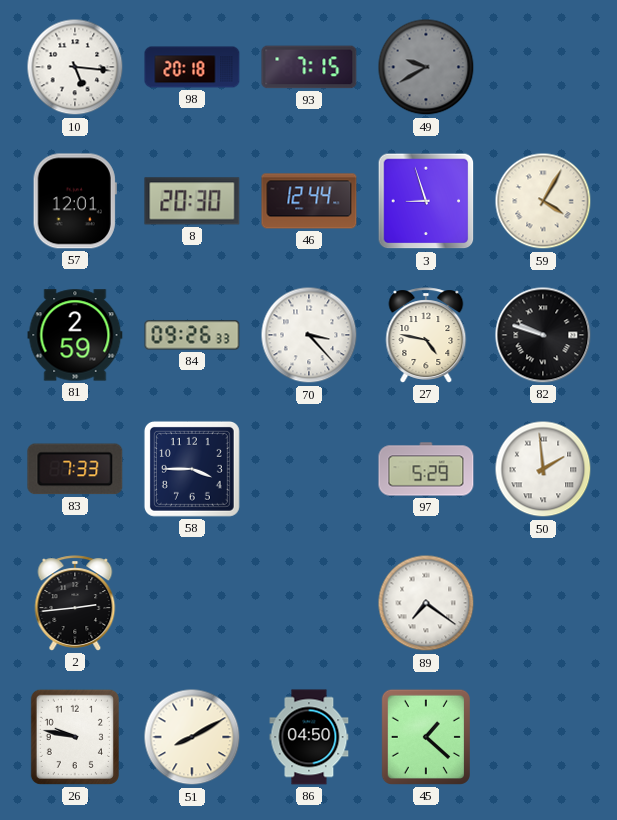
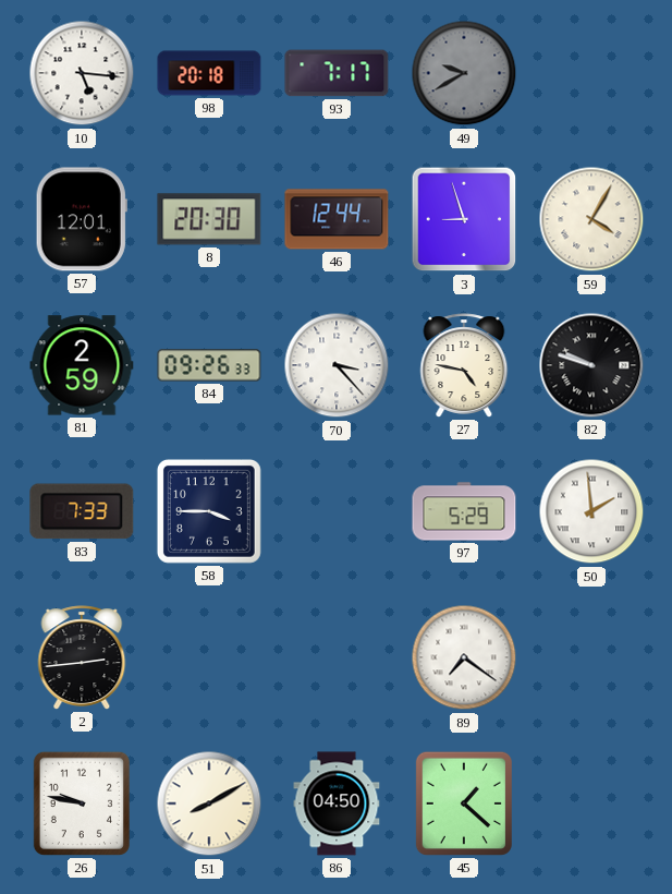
93: 7:15 -> 7:17
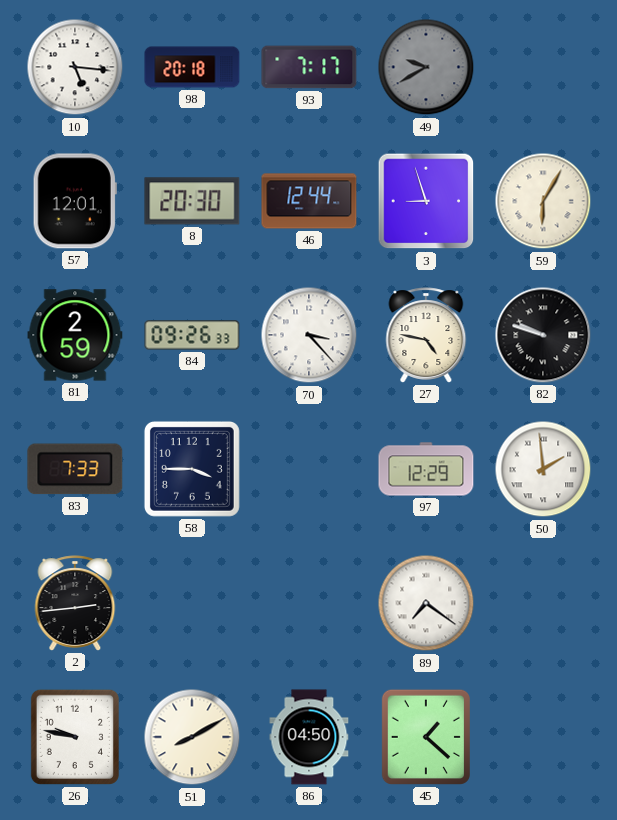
59: 4:05 -> 6:05
97: 5:29 -> 12:29
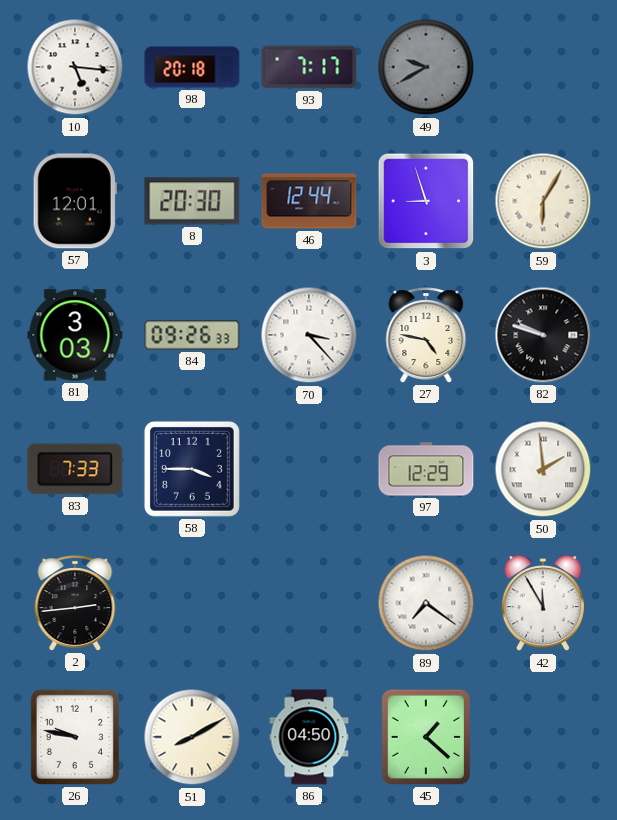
81: 2:59 -> 3:03
42: none -> 11:55
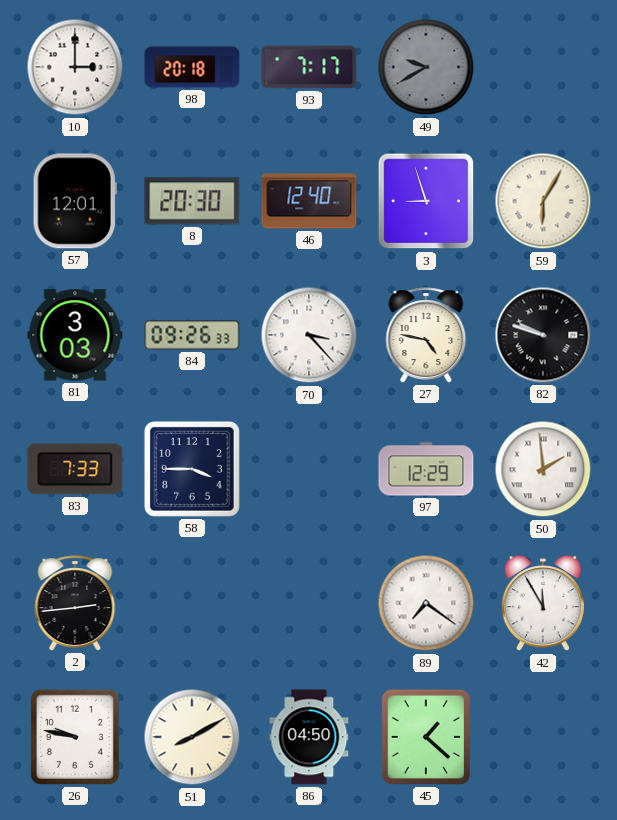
10: 5:16 -> 3:00
46: 12:44 -> 12:40
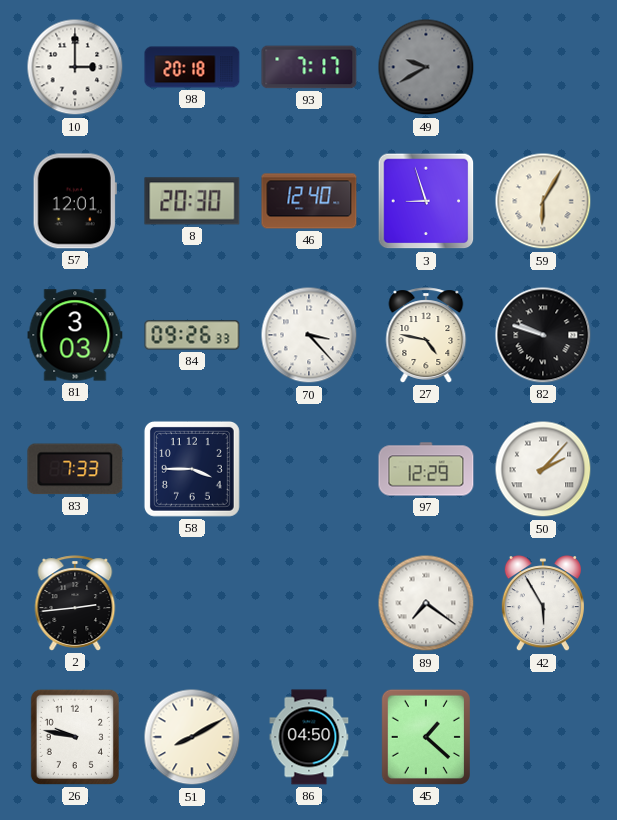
50: 1:59 -> 2:07
42: 11:55 -> 5:55
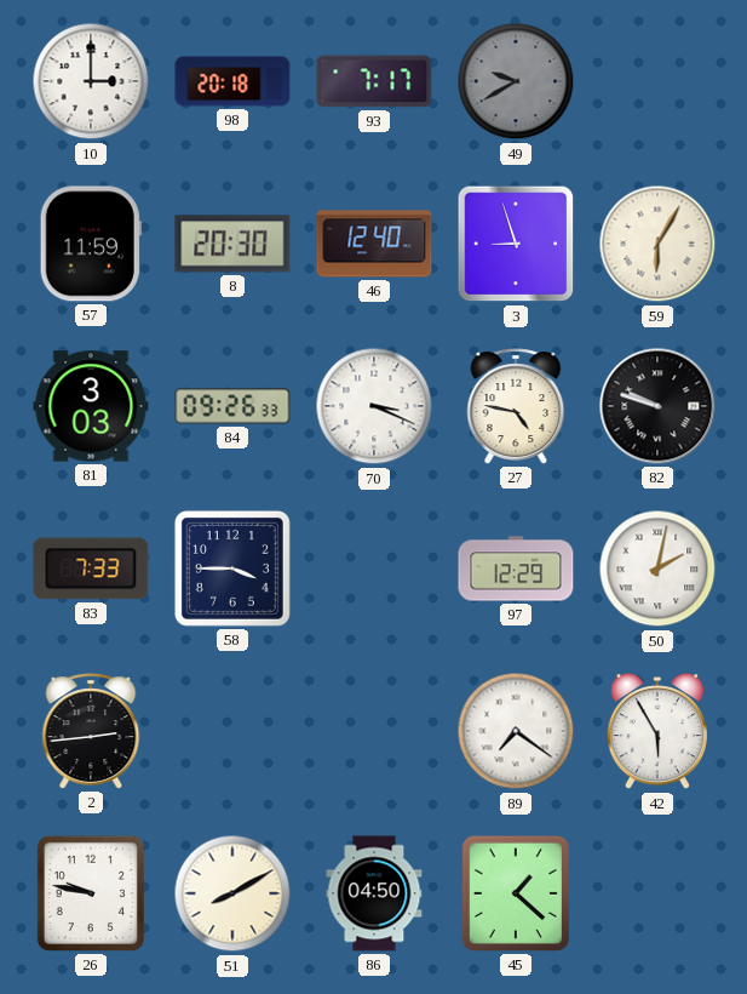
57: 12:01 -> 11:59
70: 3:23 -> 3:19
50: 2:07 -> 2:02
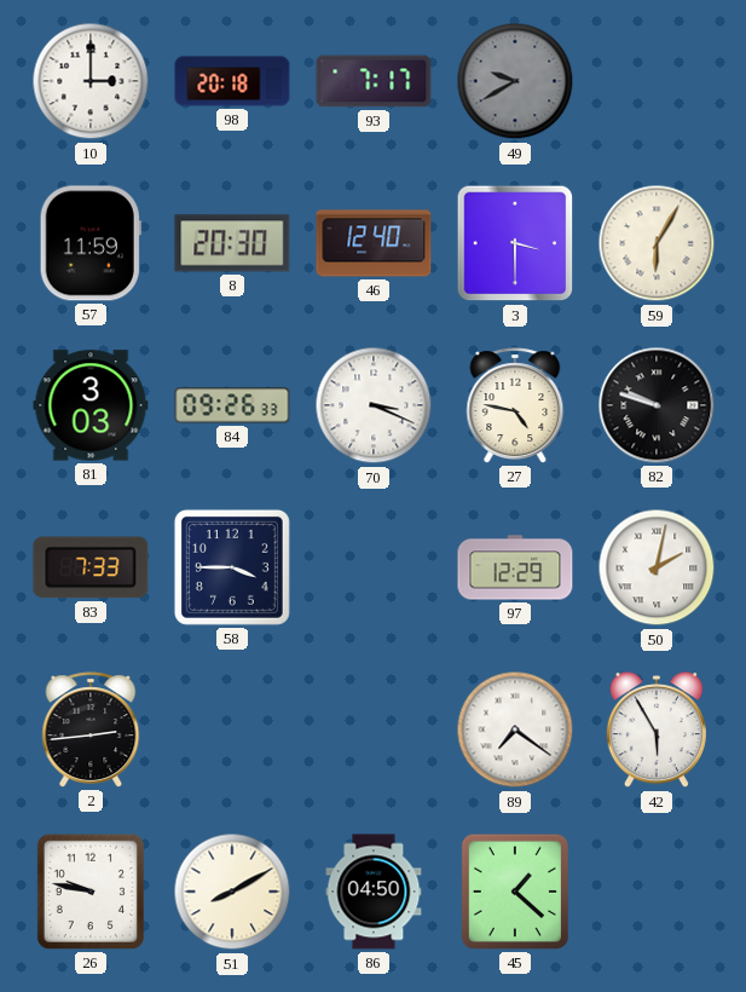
3: 8:57 -> 3:30
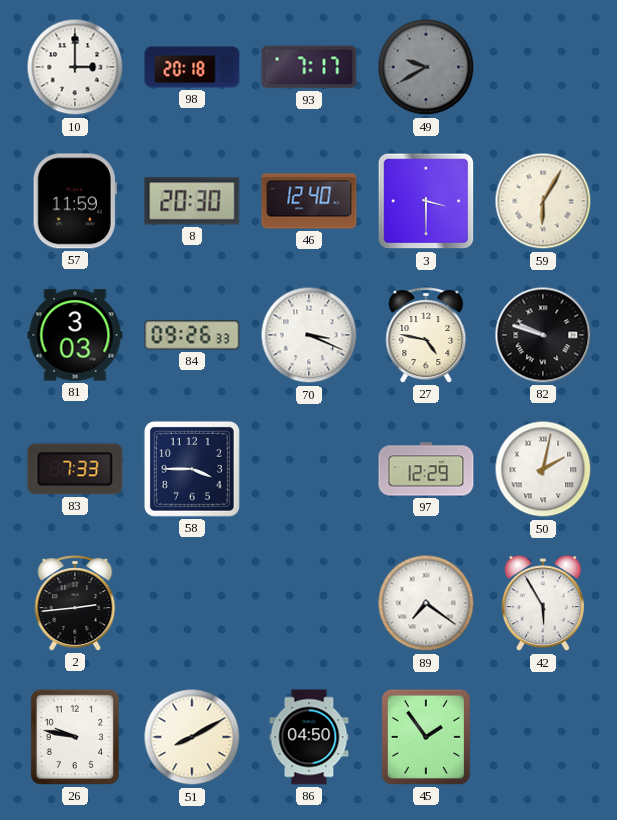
45: 1:22 -> 1:54
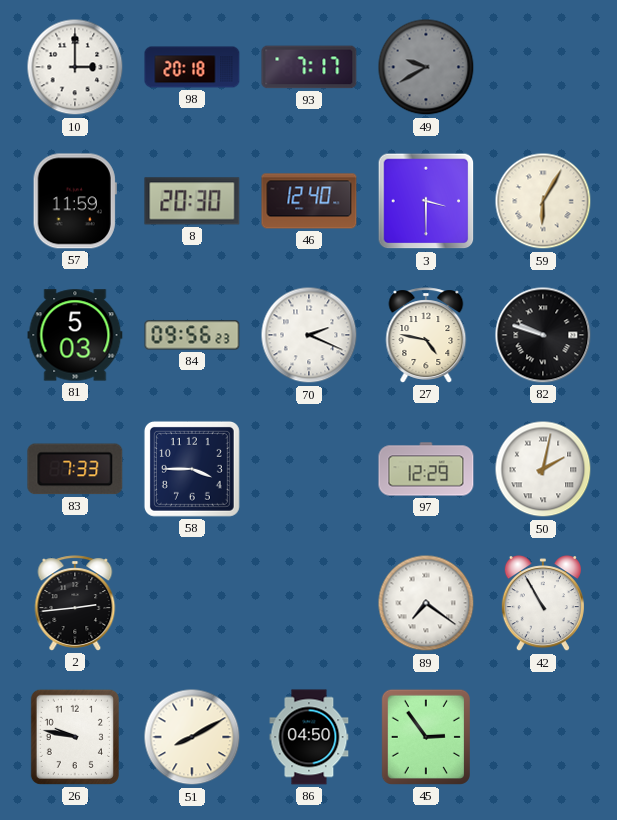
81: 3:03 -> 5:03
84: 09:26 -> 09:56
70: 3:19 -> 2:19
42: 5:55 -> 10:55
45: 1:54 -> 2:54
